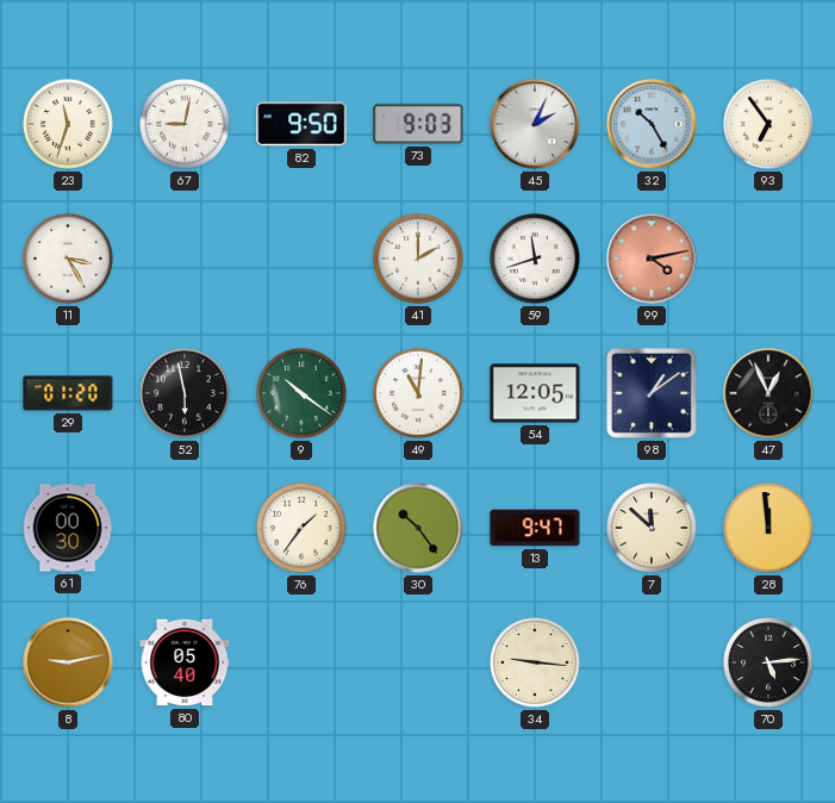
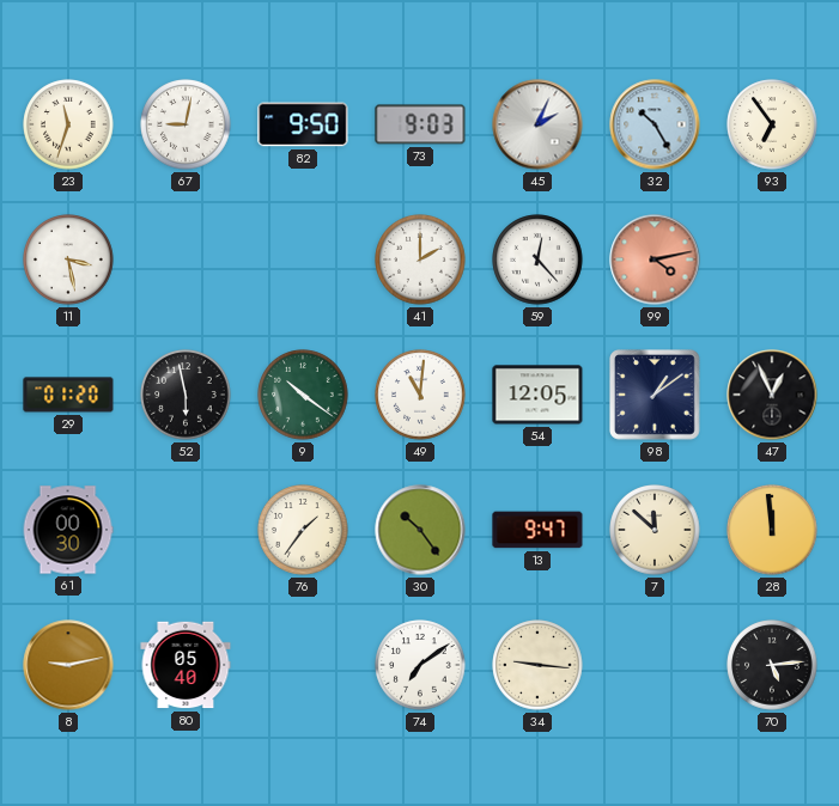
11: 3:25 -> 3:28
59: 11:42 -> 12:23
74: none -> 7:09
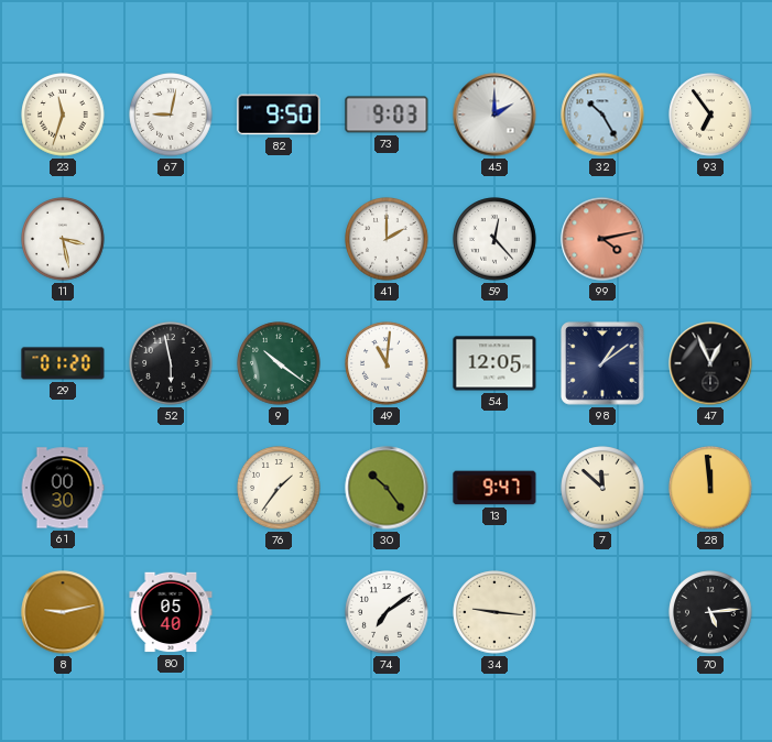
45: 2:04 -> 2:00
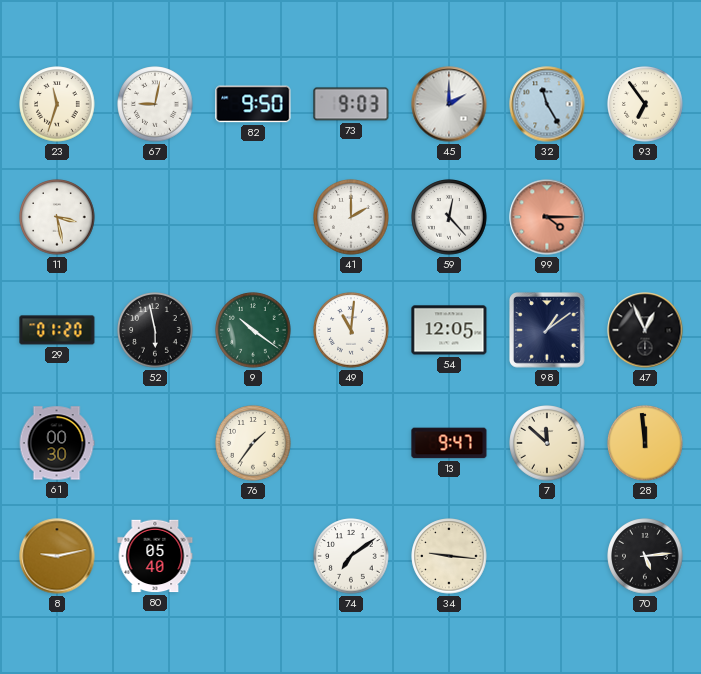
32: 10:25 -> 11:25
99: 4:13 -> 4:15
30: 10:24 -> none
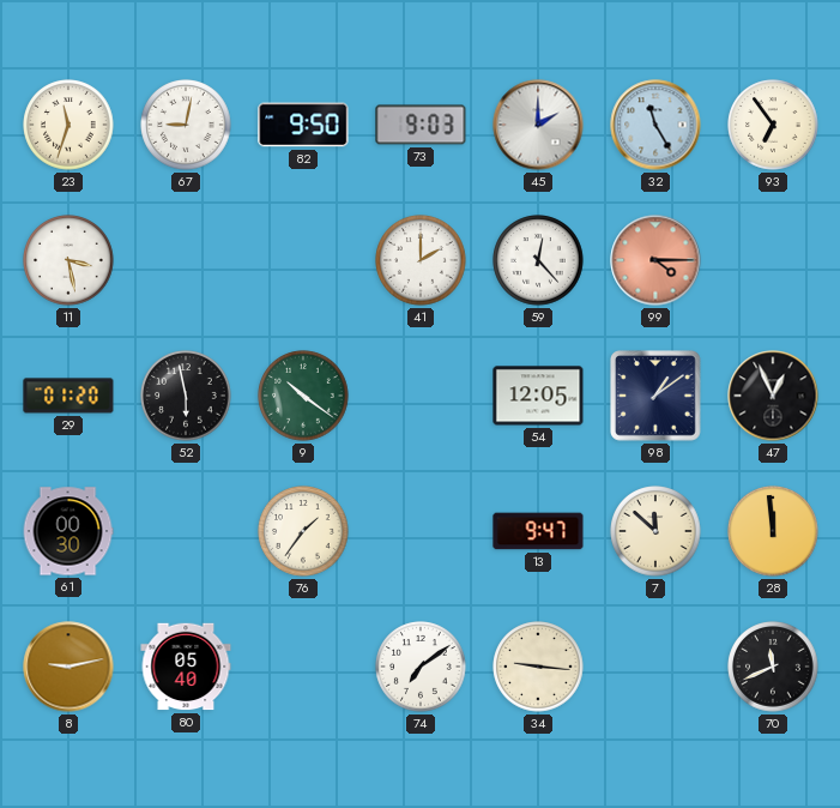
49: 11:01 -> none
70: 5:14 -> 11:41
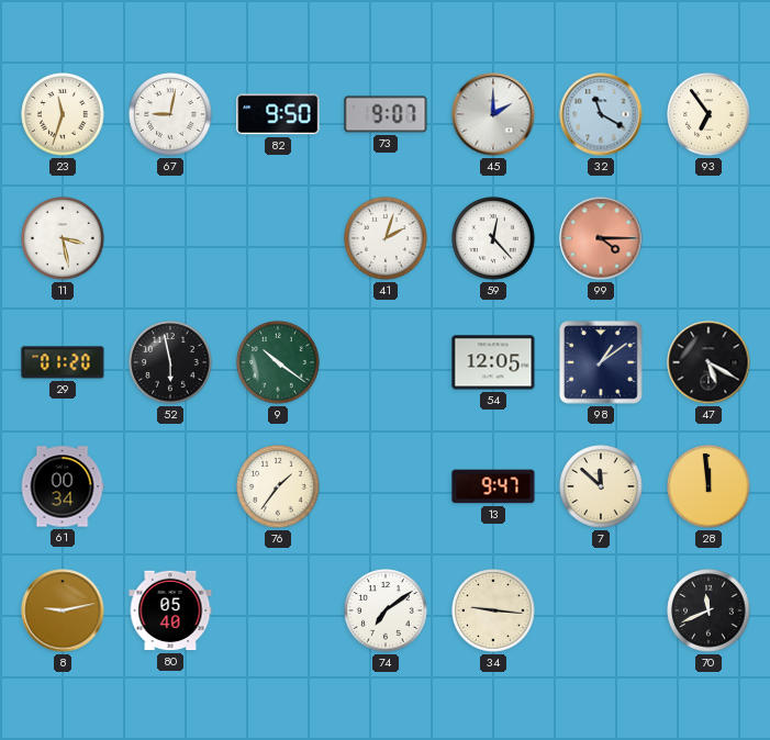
73: 9:03 -> 9:07
32: 11:25 -> 11:20
41: 2:00 -> 2:03
47: 12:56 -> 5:20
61: 00:30 -> 00:34
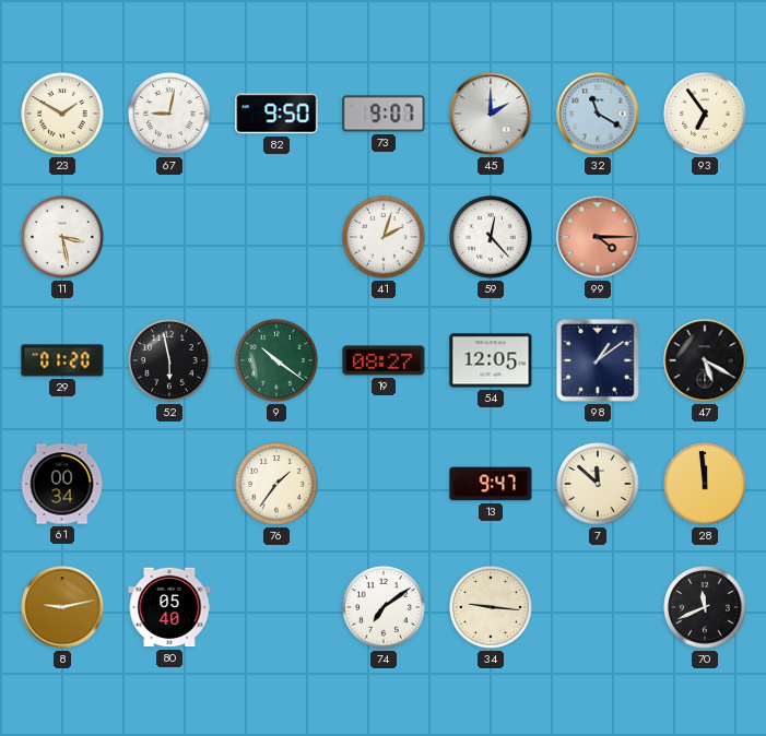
23: 11:33 -> 1:50
19: none -> 08:27
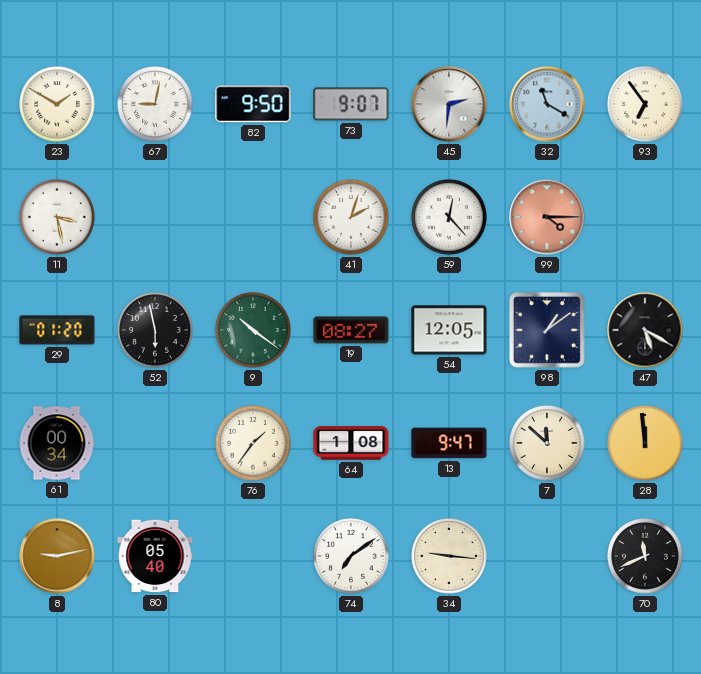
45: 2:00 -> 2:31
64: none -> 1:08
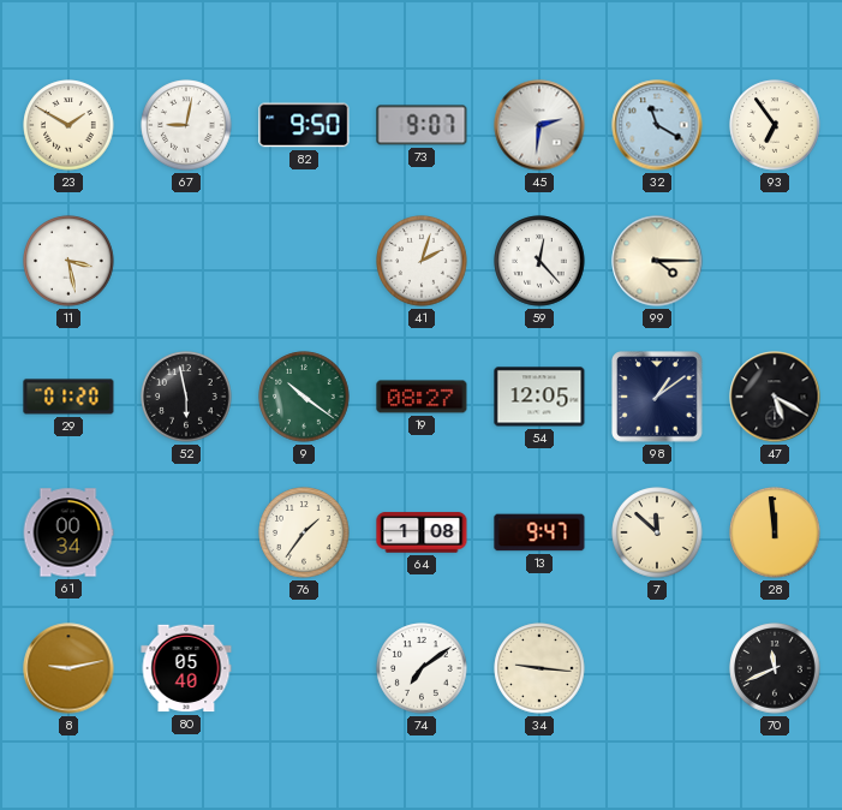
99 dial: salmon -> cream
